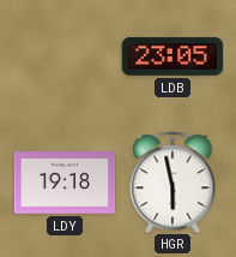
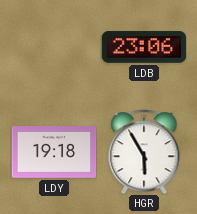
LDB: 23:05 -> 23:06
HGR: 5:58 -> 5:55
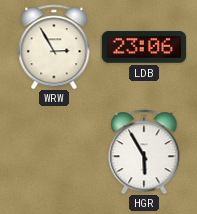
WRW: none -> 2:55
LDY: 19:18 -> none
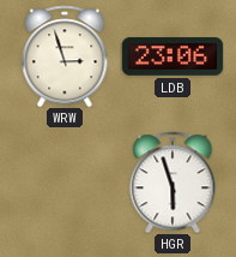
WRW: 2:55 -> 2:57
HGR: 5:55 -> 5:57
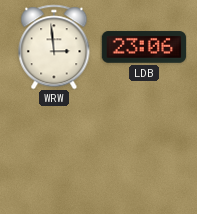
WRW: 2:57 -> 2:59
HGR: 5:57 -> none
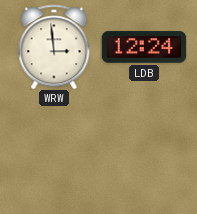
LDB: 23:06 -> 12:24
